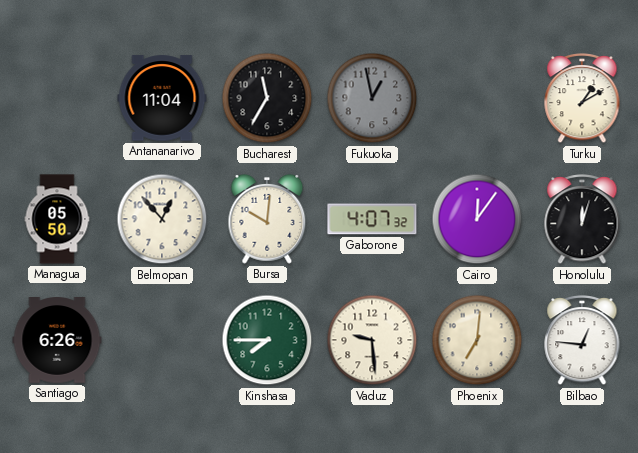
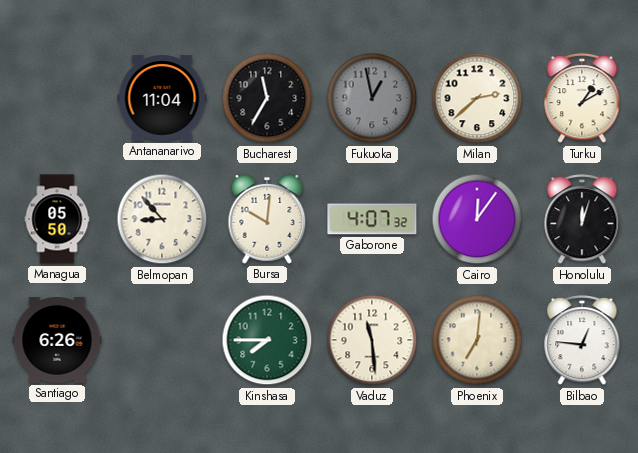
Milan: none -> 2:38
Belmopan: 12:53 -> 8:53
Vaduz: 9:29 -> 11:29
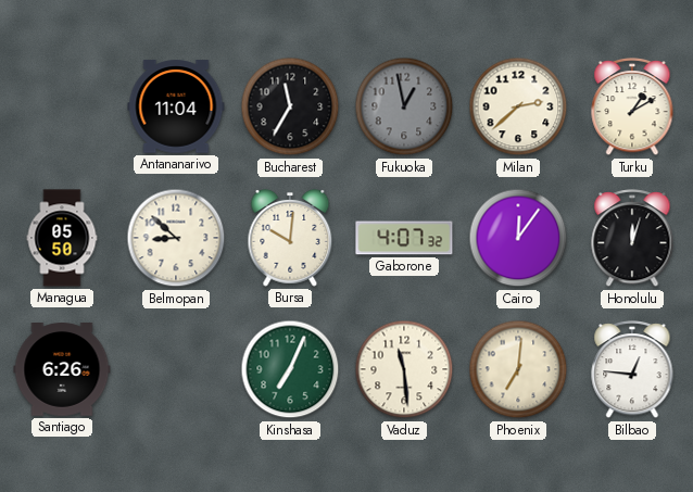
Belmopan: 8:53 -> 8:52
Kinshasa: 7:45 -> 7:04
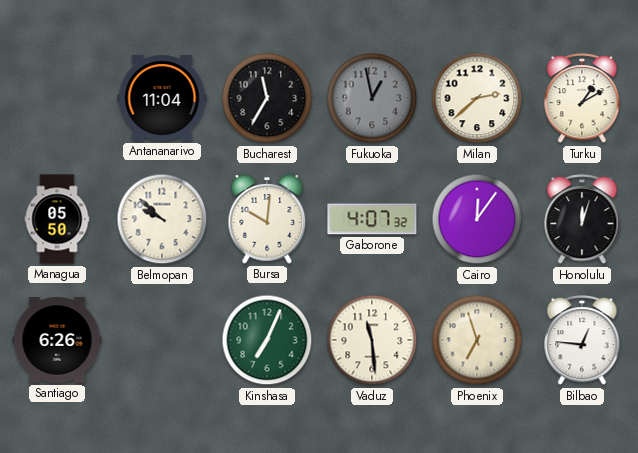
Belmopan: 8:52 -> 9:52
Phoenix: 7:01 -> 6:57
